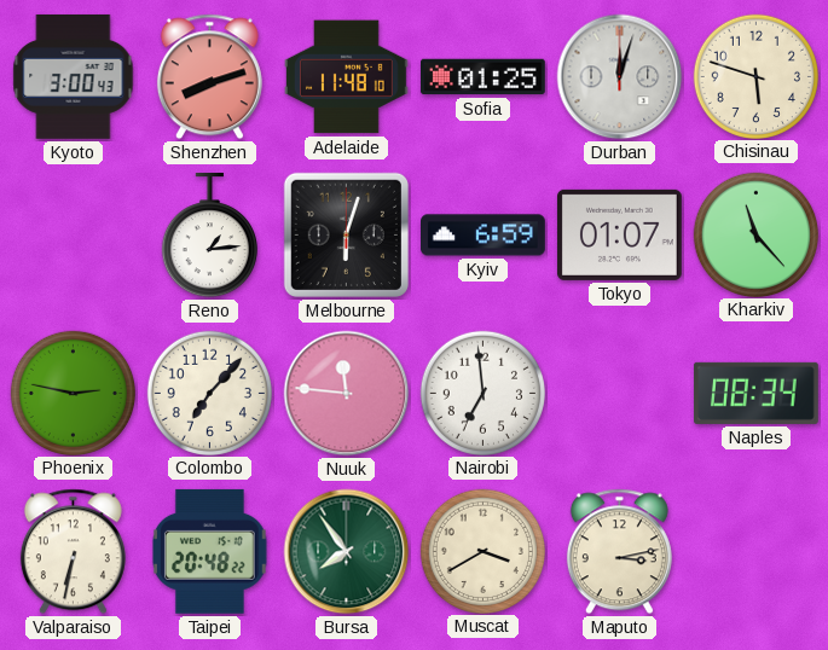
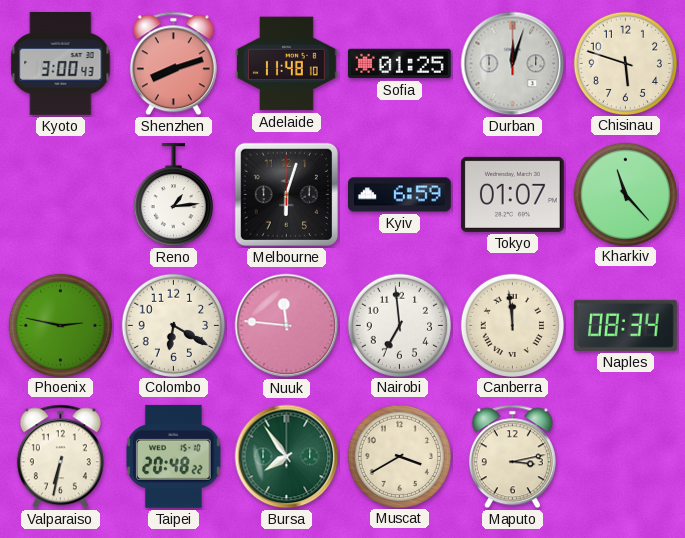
Colombo: 7:07 -> 6:20
Canberra: none -> 11:59
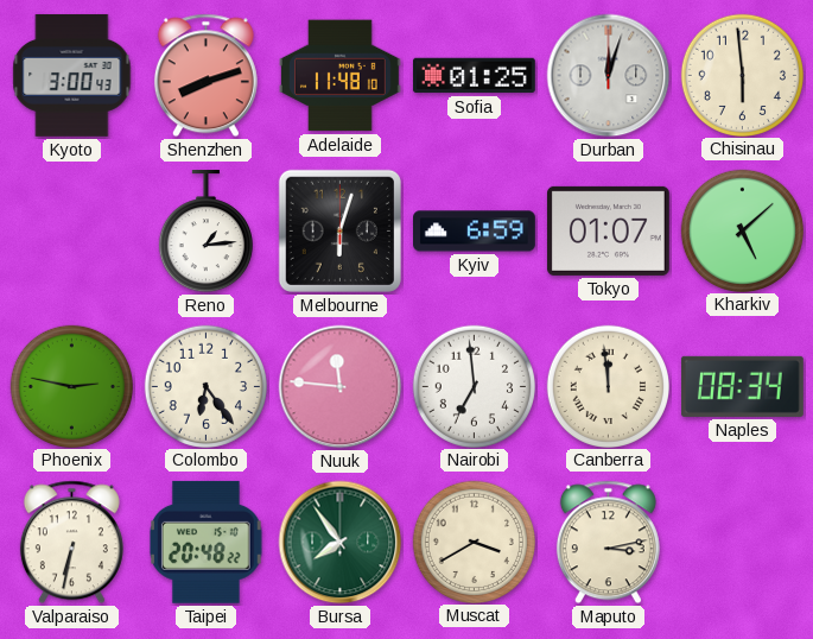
Chisinau: 5:48 -> 5:59
Kharkiv: 11:23 -> 5:08
Colombo: 6:20 -> 6:24
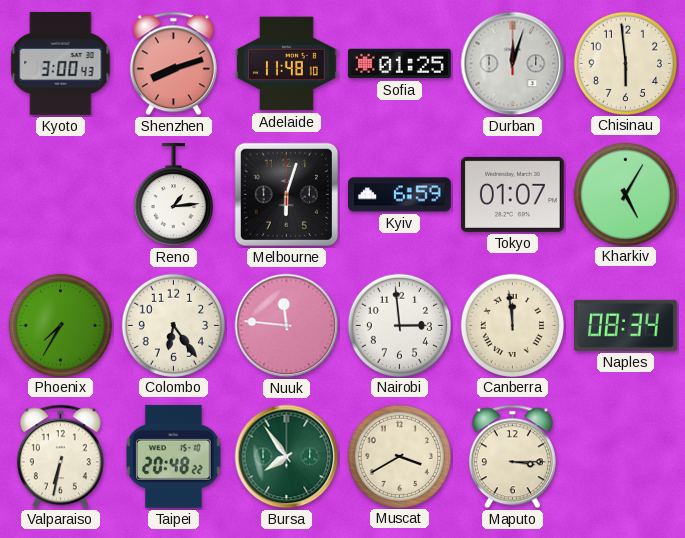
Kharkiv: 5:08 -> 5:05
Phoenix: 2:47 -> 7:35
Nairobi: 6:59 -> 2:59
Maputo: 3:13 -> 3:15
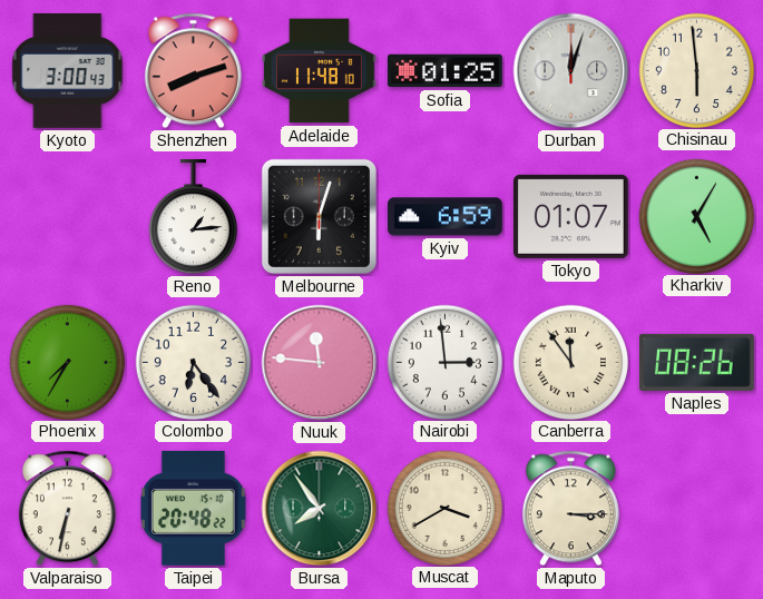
Canberra: 11:59 -> 11:54
Naples: 08:34 -> 08:26
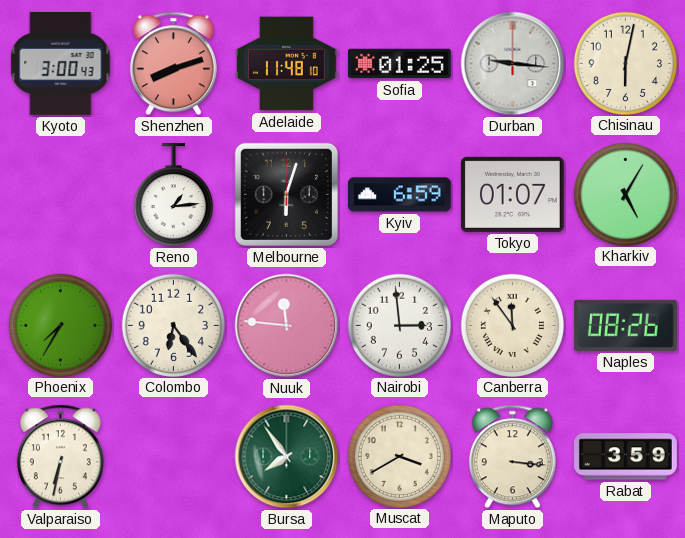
Durban: 12:03 -> 9:16
Chisinau: 5:59 -> 6:02
Taipei: 20:48 -> none
Maputo: 3:15 -> 3:16
Rabat: none -> 3:59
